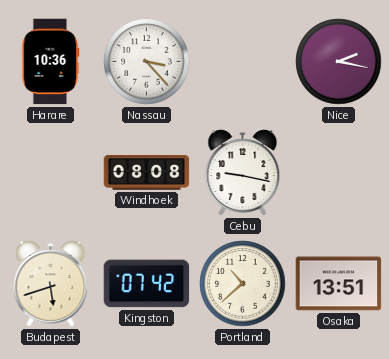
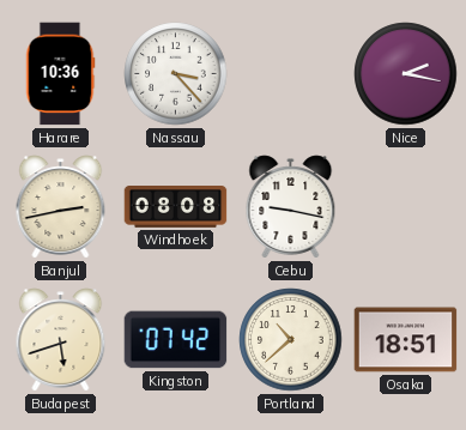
Banjul: none -> 2:43
Osaka: 13:51 -> 18:51
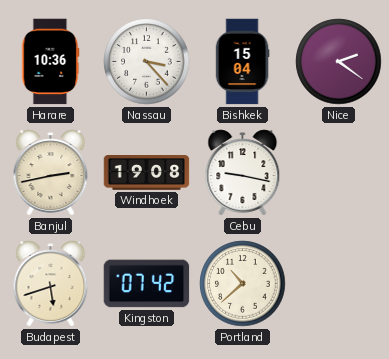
Bishkek: none -> 15:04
Nice: 2:17 -> 2:21
Windhoek: 08:08 -> 19:08
Osaka: 18:51 -> none
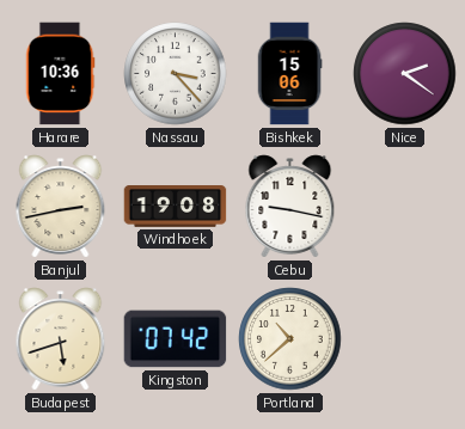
Bishkek: 15:04 -> 15:06
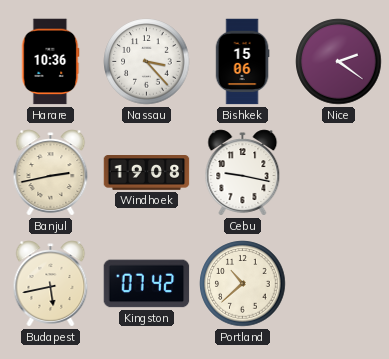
Budapest: 5:42 -> 5:43
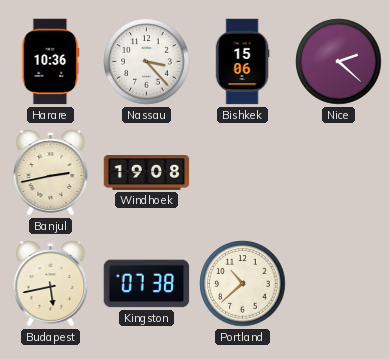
Nice: 2:21 -> 2:22
Cebu: 9:17 -> none
Kingston: 07:42 -> 07:38
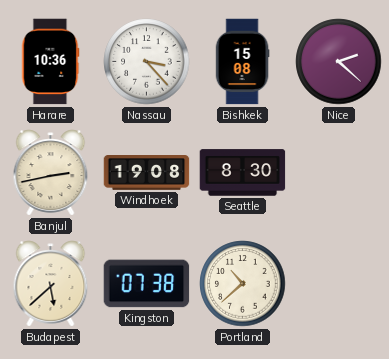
Bishkek: 15:06 -> 15:08
Seattle: none -> 8:30
Budapest: 5:43 -> 5:38
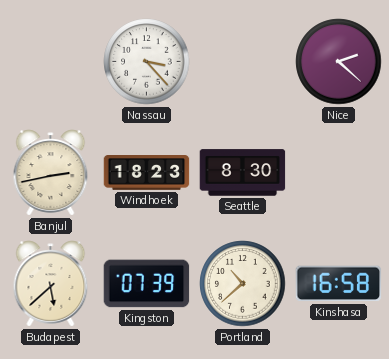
Harare: 10:36 -> none
Bishkek: 15:08 -> none
Windhoek: 19:08 -> 18:23
Kingston: 07:38 -> 07:39
Kinshasa: none -> 16:58
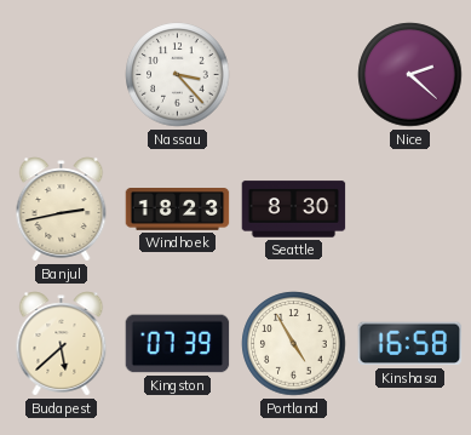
Portland: 10:38 -> 4:55
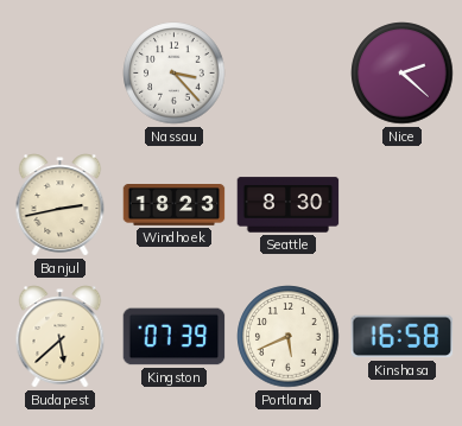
Portland: 4:55 -> 5:41
